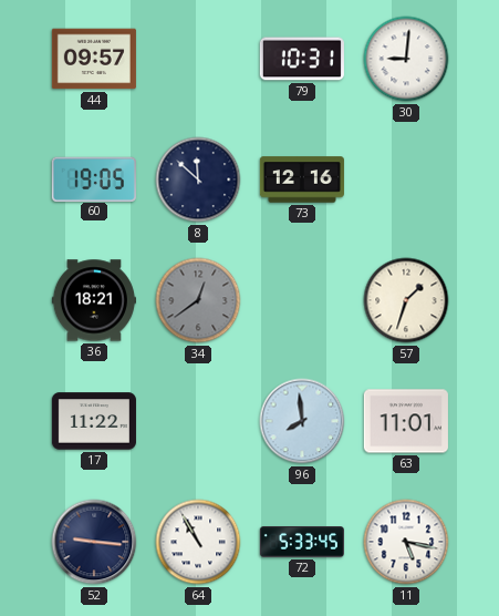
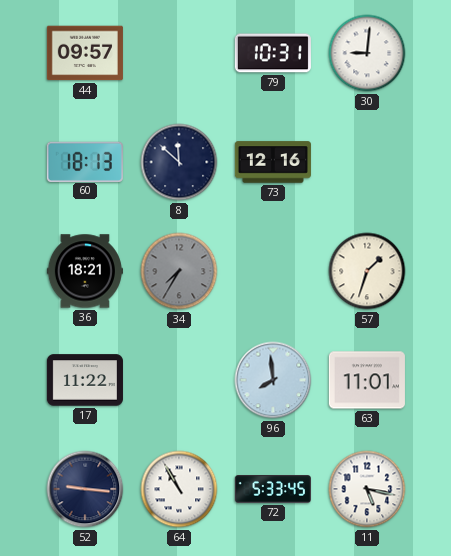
60: 19:05 -> 18:13
34: 12:39 -> 7:35
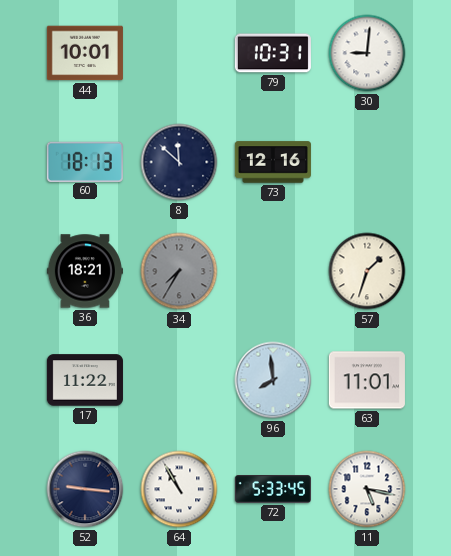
44: 09:57 -> 10:01
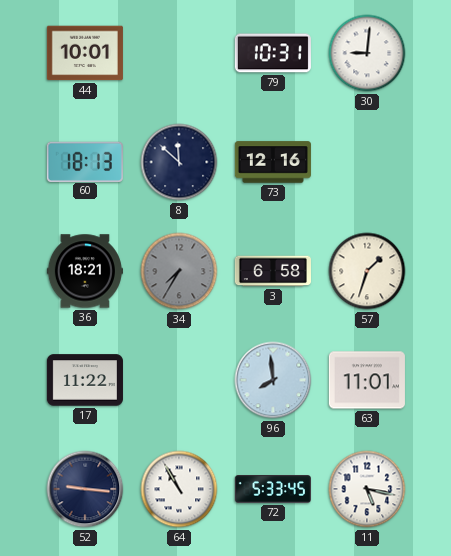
3: none -> 6:58
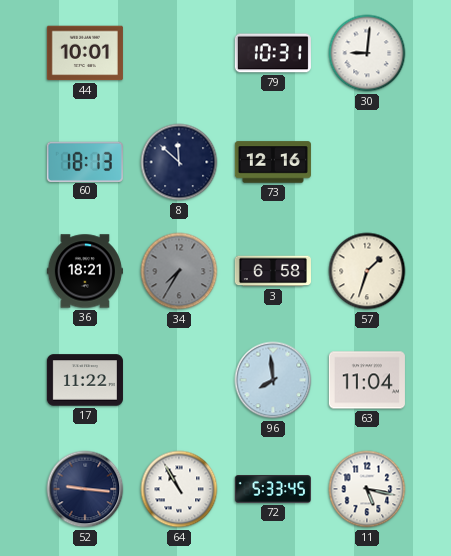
63: 11:01 -> 11:04
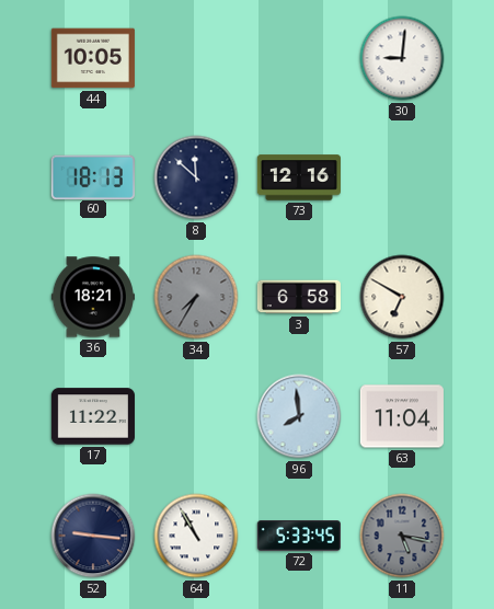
44: 10:01 -> 10:05
79: 10:31 -> none
57: 1:33 -> 6:50
11 dial: white -> grey
